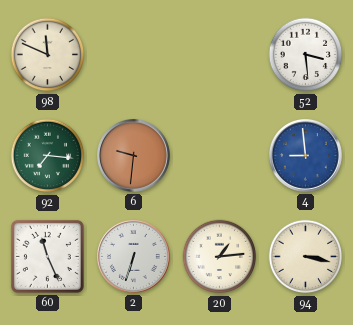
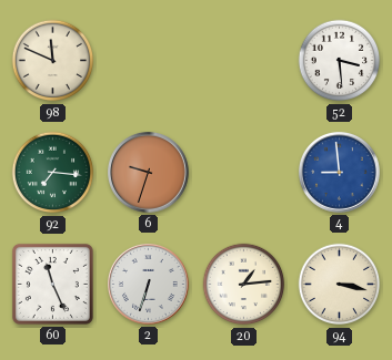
6: 9:31 -> 9:33
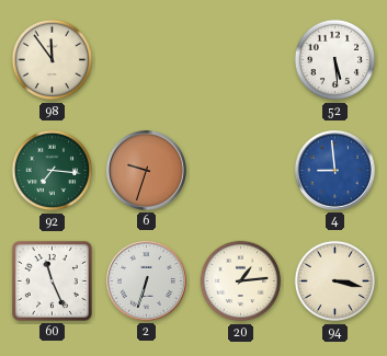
98: 11:49 -> 11:54
52: 3:29 -> 5:29
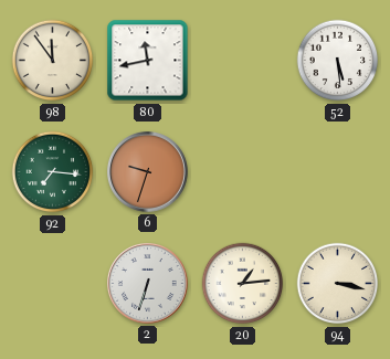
80: none -> 11:43
4: 8:59 -> none
60: 11:26 -> none
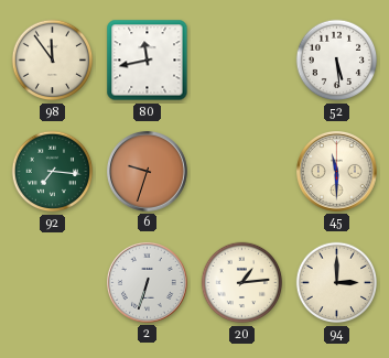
45: none -> 11:30
94: 3:17 -> 3:00
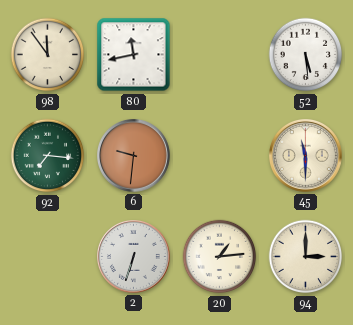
6: 9:33 -> 9:31
